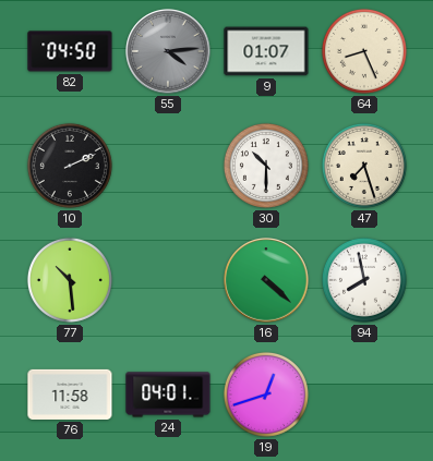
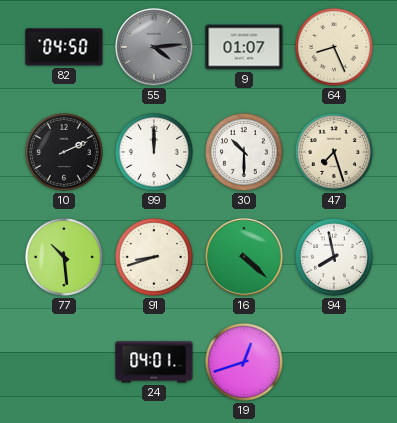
99: none -> 12:00
91: none -> 8:42
76: 11:58 -> none
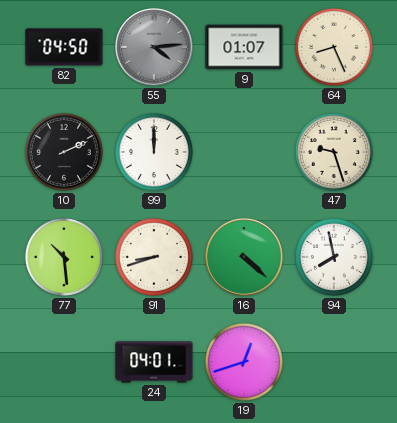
30: 10:30 -> none
47: 7:27 -> 9:27
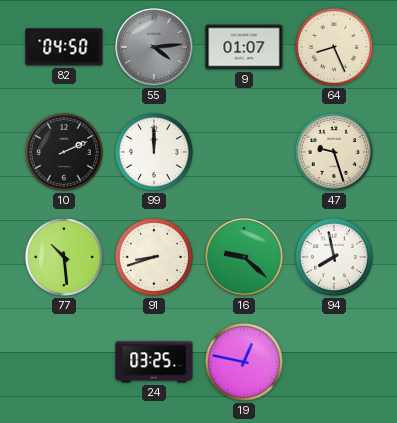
16: 4:22 -> 9:22
24: 04:01 -> 03:25
19: 12:42 -> 12:47
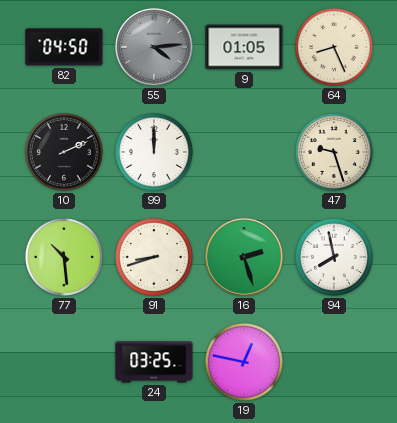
9: 01:07 -> 01:05
16: 9:22 -> 2:27
